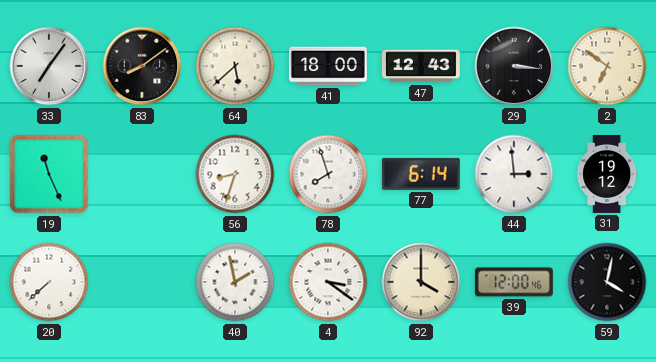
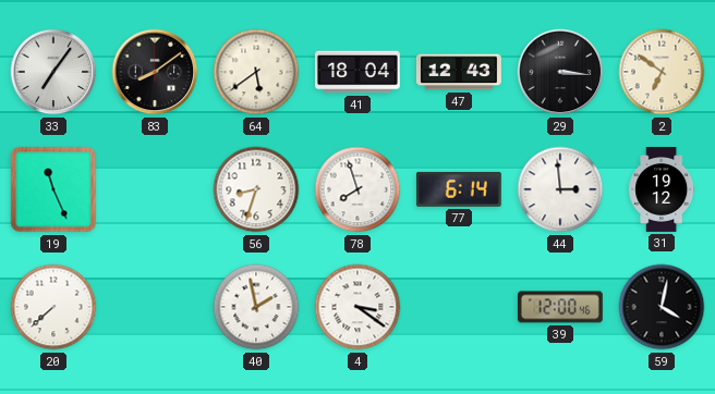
64: 5:38 -> 5:39
41: 18:00 -> 18:04
92: 4:00 -> none
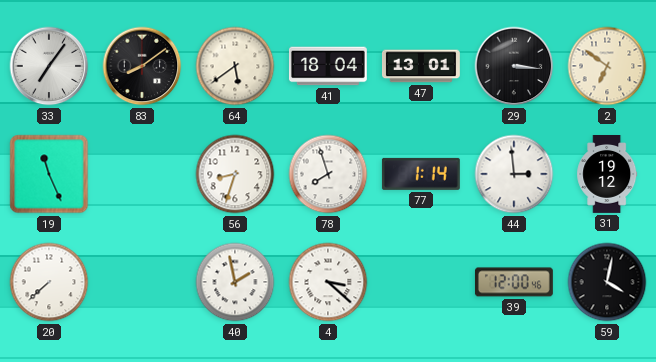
47: 12:43 -> 13:01
77: 6:14 -> 1:14
4: 3:21 -> 3:22
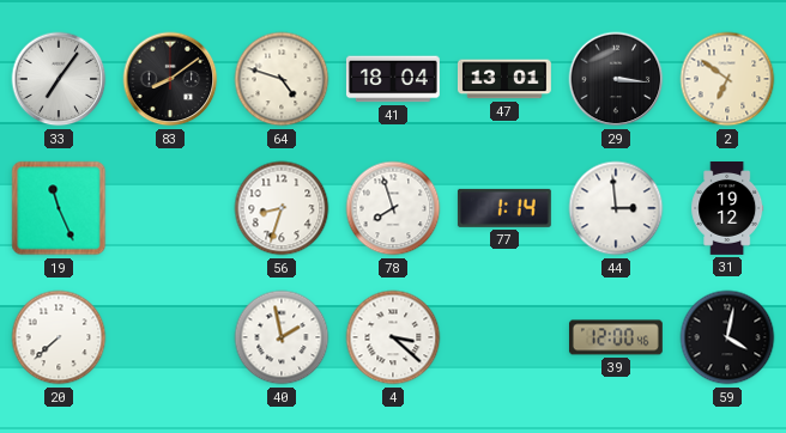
64: 5:39 -> 4:48
